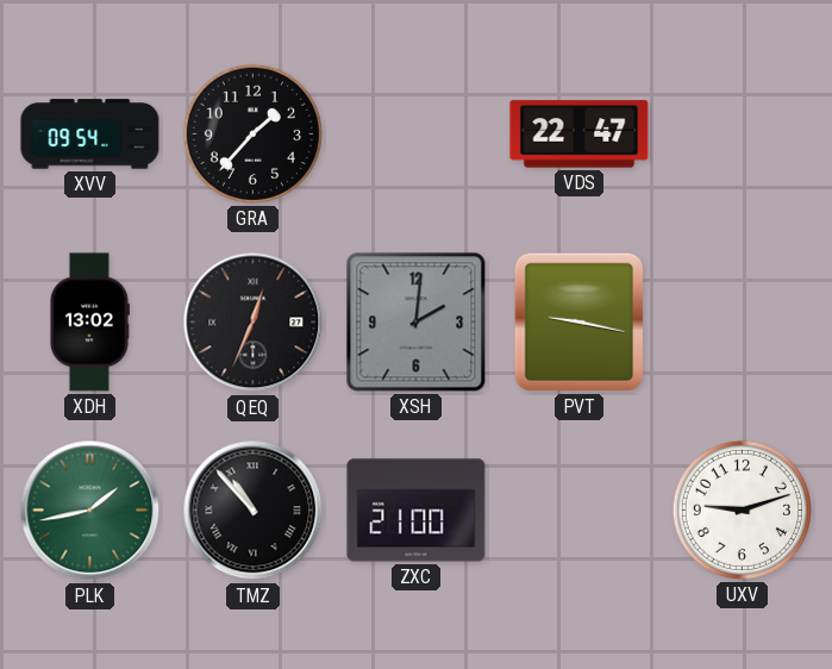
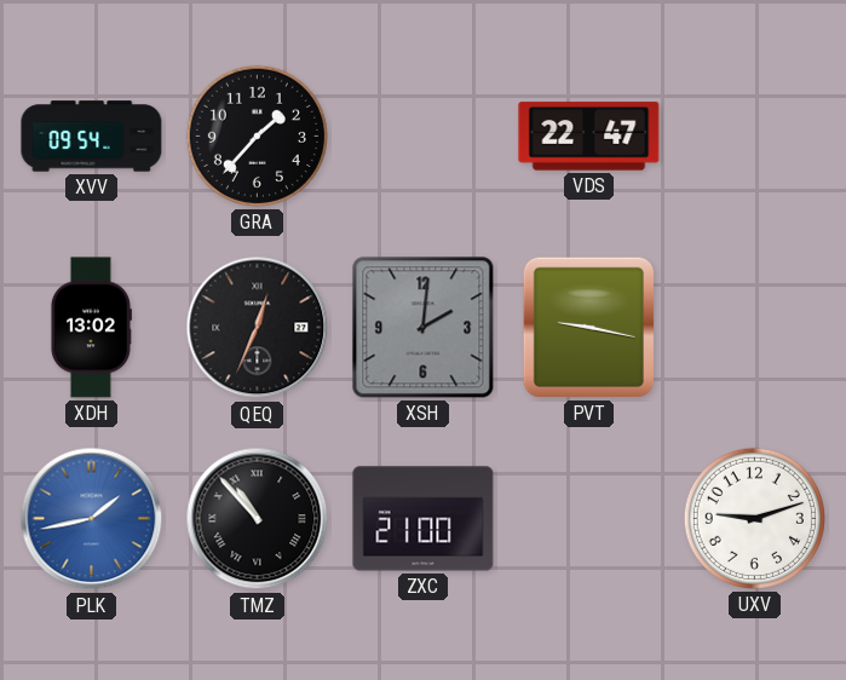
PLK dial: green -> blue
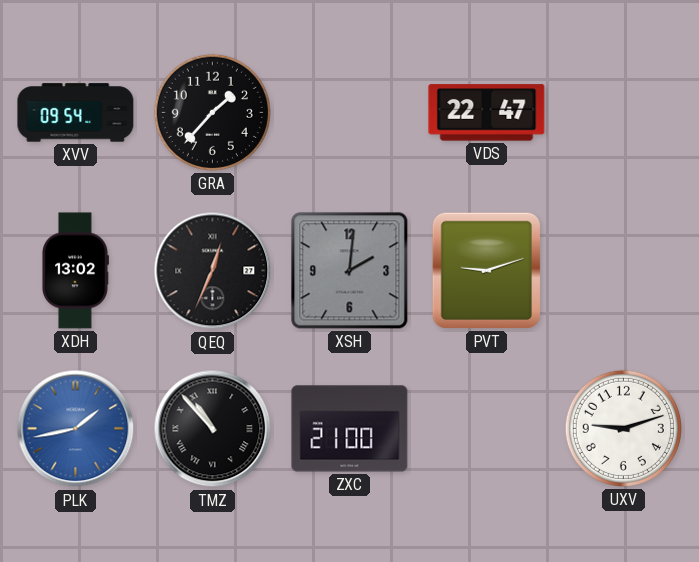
PVT: 9:17 -> 9:12
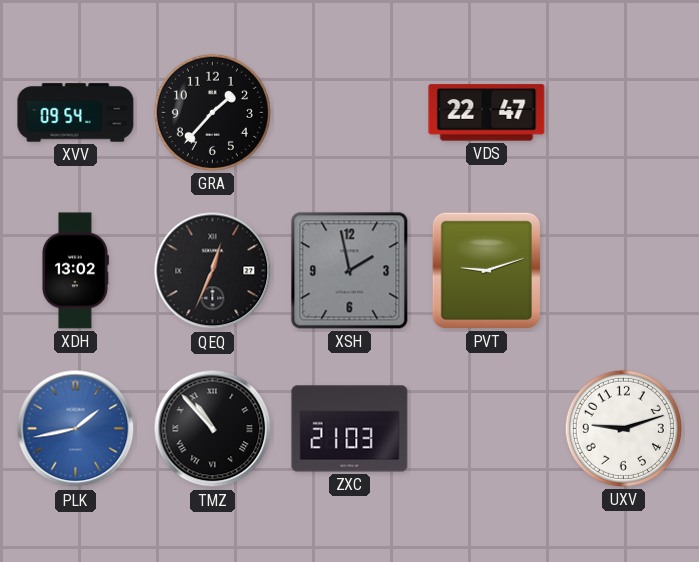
XSH: 2:01 -> 1:58
ZXC: 21:00 -> 21:03
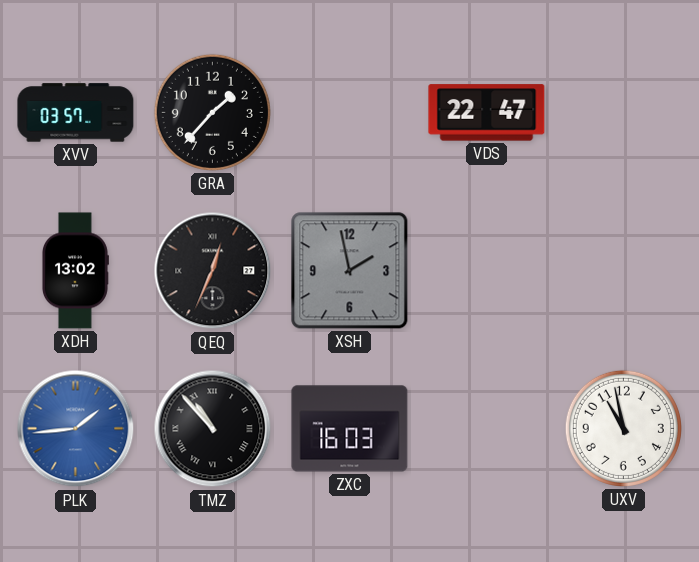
XVV: 09:54 -> 03:57
PVT: 9:12 -> none
PLK: 1:43 -> 1:44
ZXC: 21:03 -> 16:03
UXV: 9:12 -> 10:58
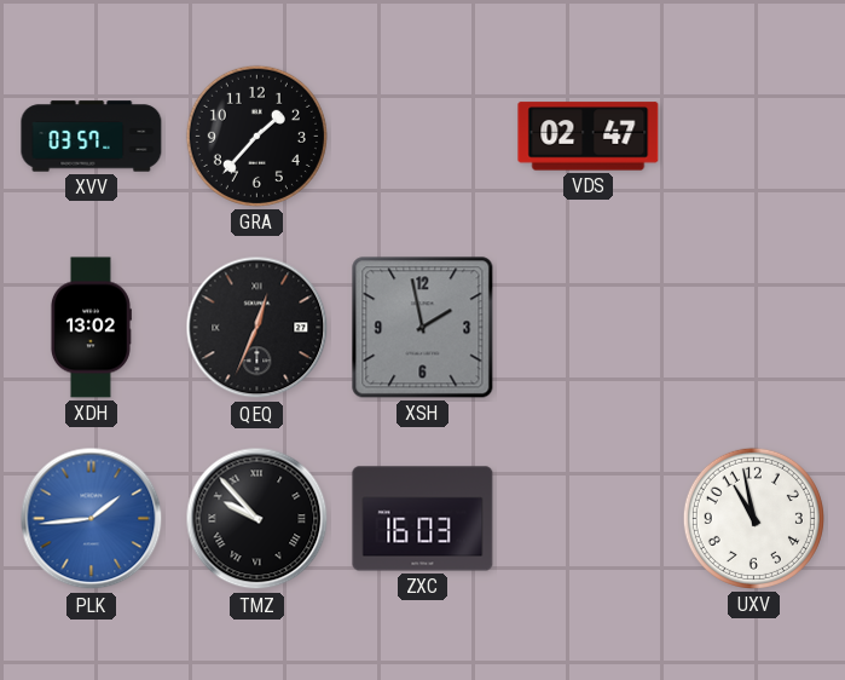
VDS: 22:47 -> 02:47
TMZ: 10:53 -> 9:53
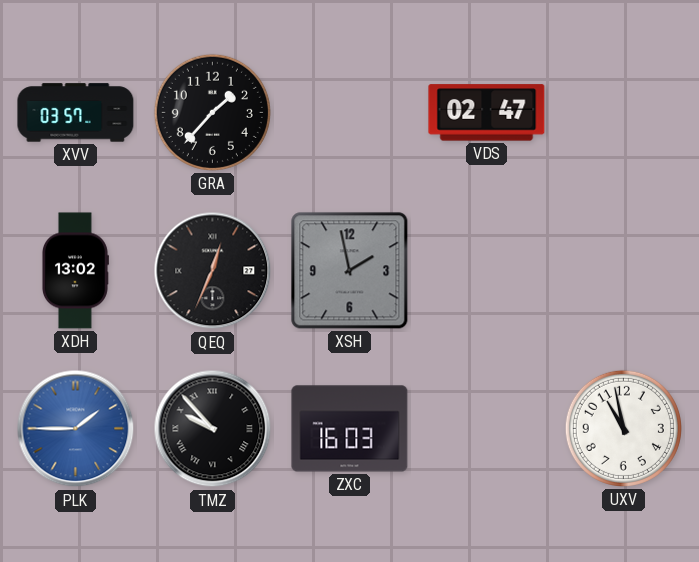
PLK: 1:44 -> 1:45
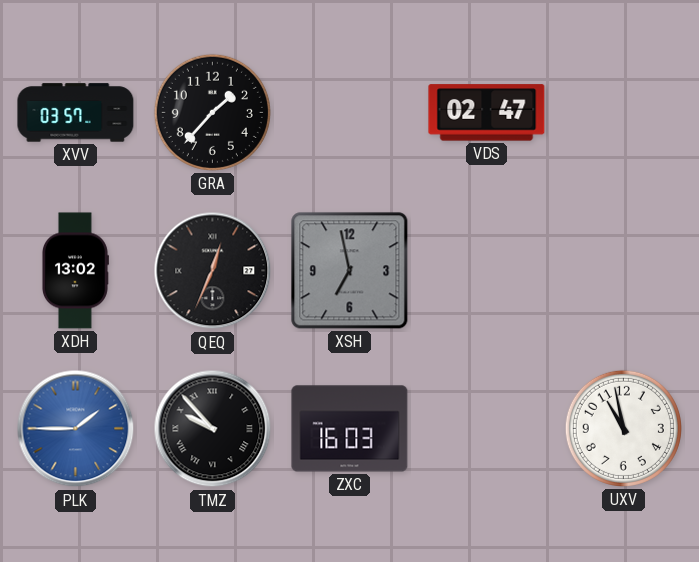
XSH: 1:58 -> 6:58
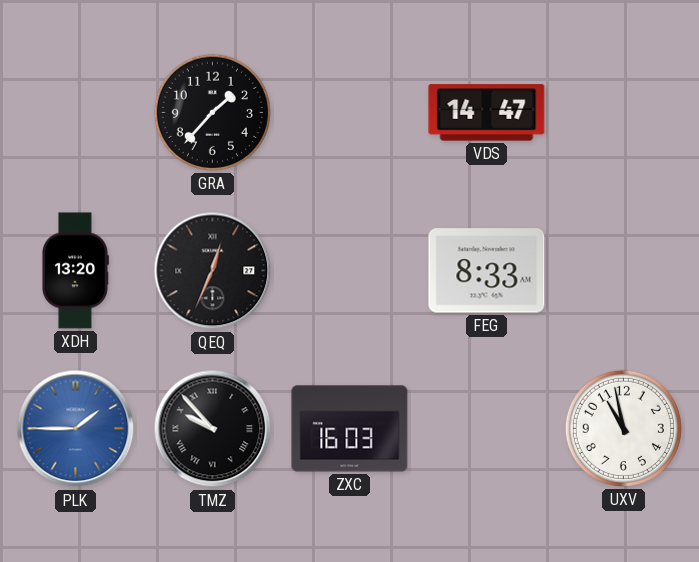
XVV: 03:57 -> none
VDS: 02:47 -> 14:47
XDH: 13:02 -> 13:20
XSH: 6:58 -> none
FEG: none -> 8:33
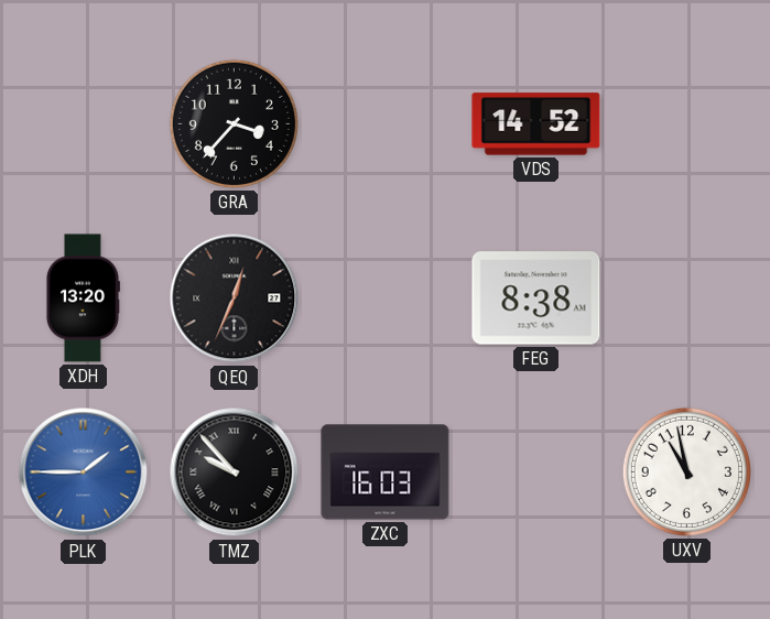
GRA: 1:37 -> 3:37
VDS: 14:47 -> 14:52
FEG: 8:33 -> 8:38
